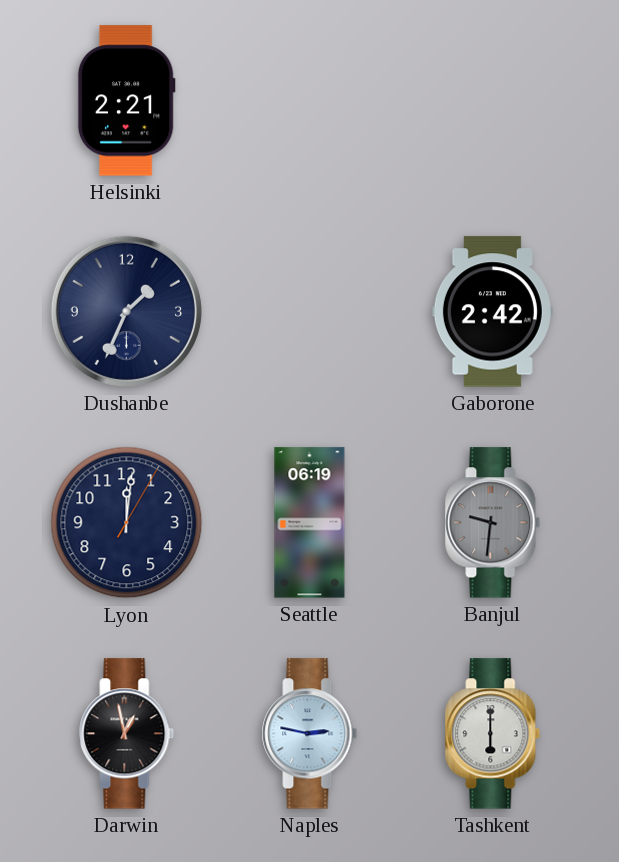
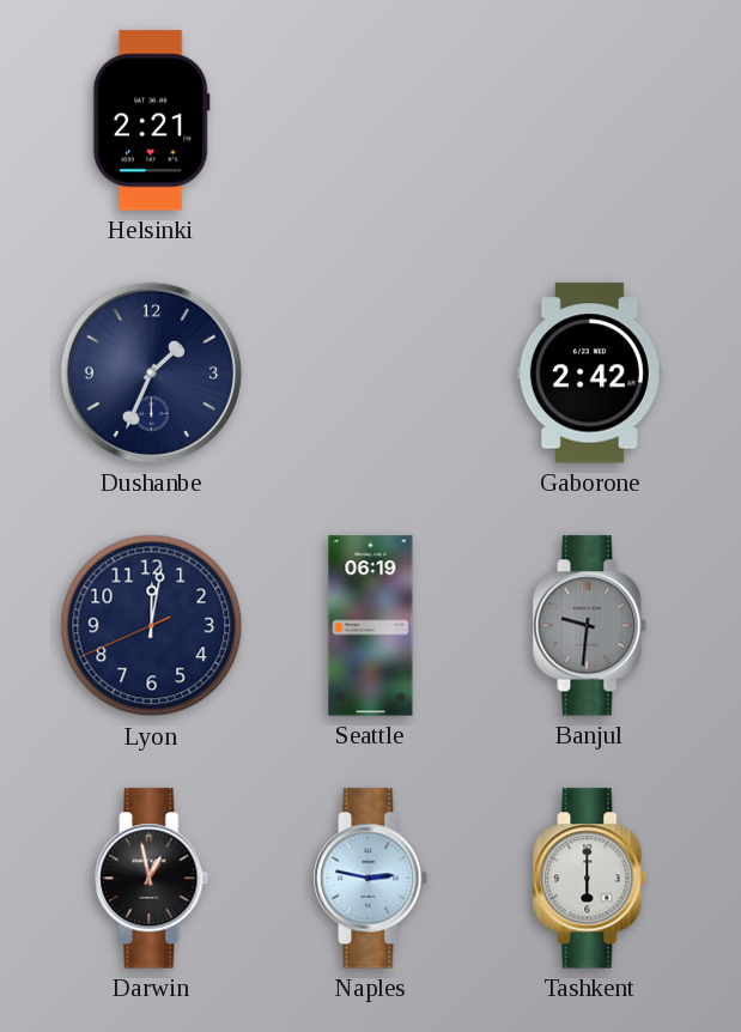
Lyon: 12:01:05 -> 12:01:41
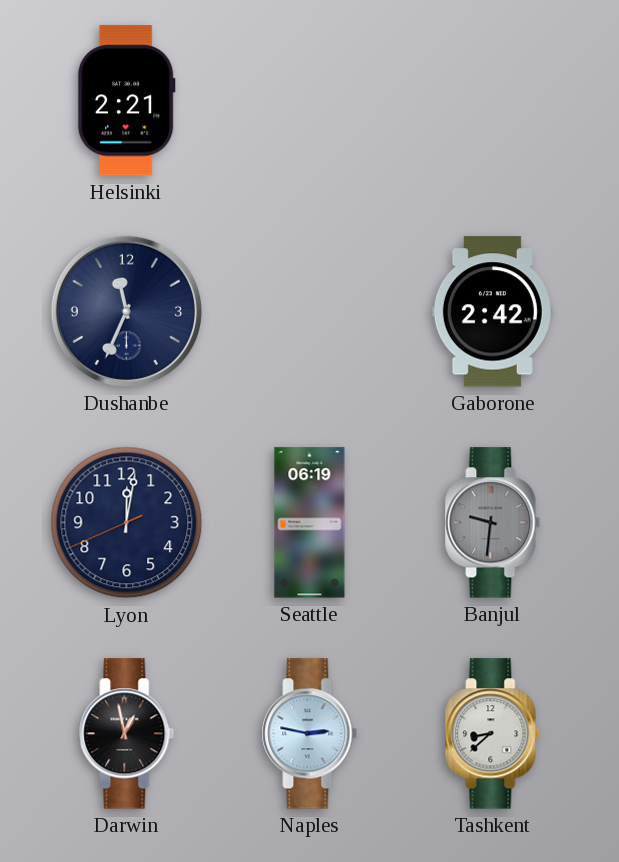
Dushanbe: 1:34 -> 11:34
Tashkent: 6:00 -> 8:38
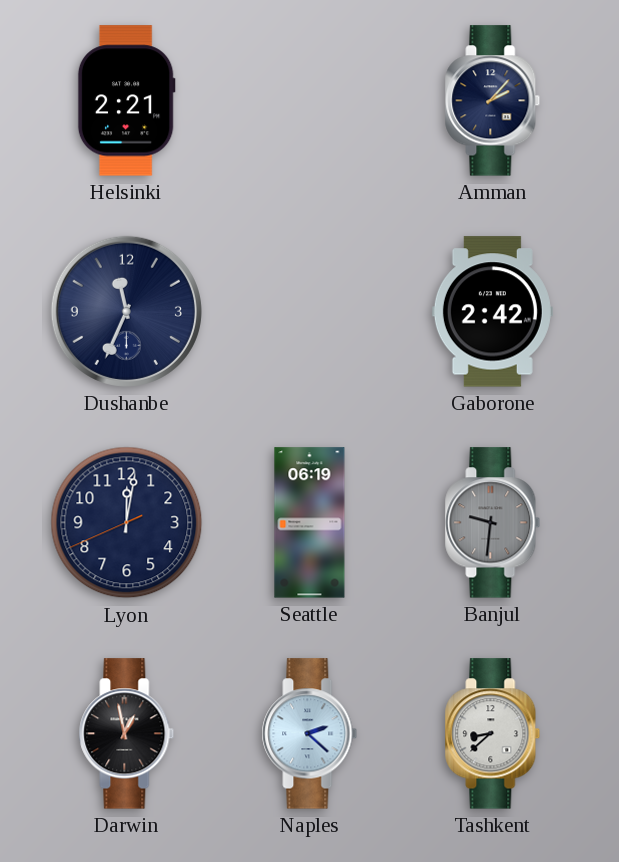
Amman: none -> 2:07
Naples: 2:47 -> 2:22
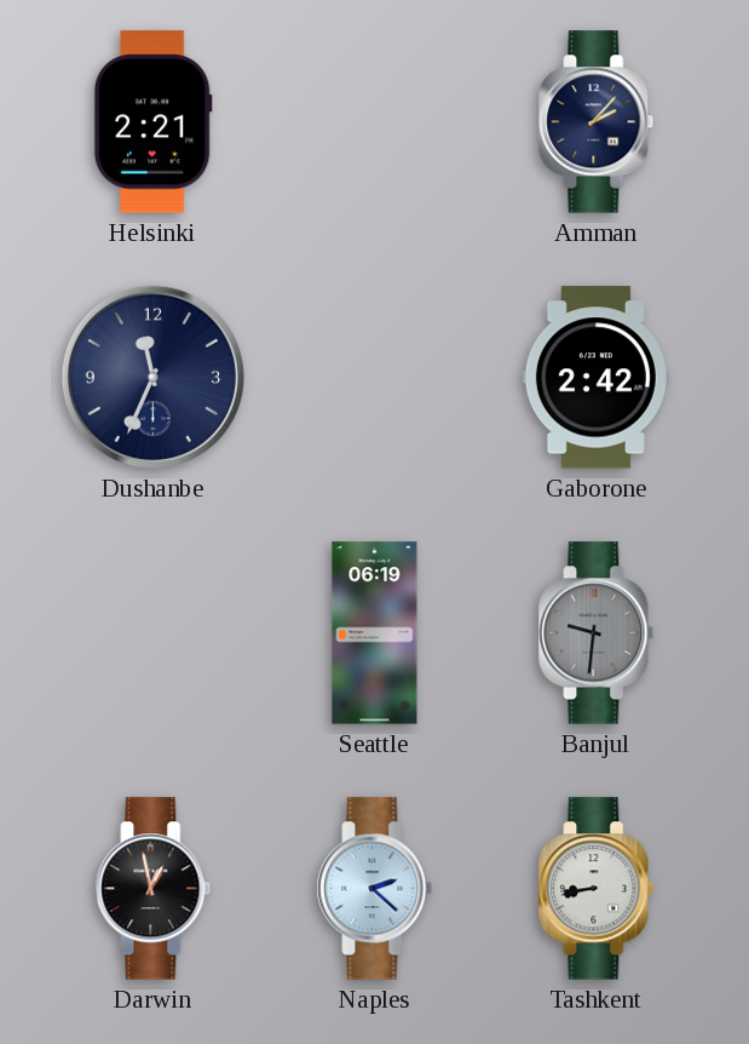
Lyon: 12:01 -> none
Tashkent: 8:38 -> 8:43
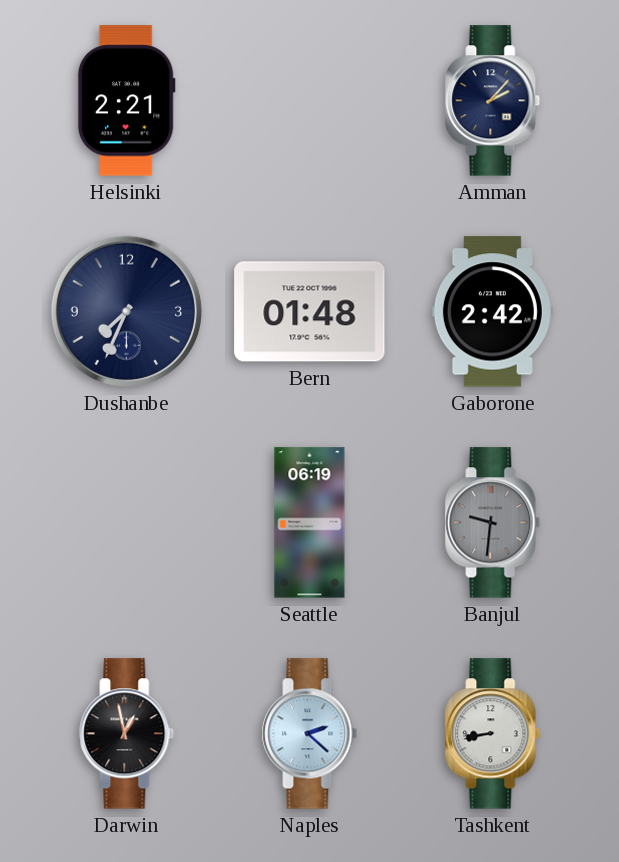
Dushanbe: 11:34 -> 7:34
Bern: none -> 01:48
